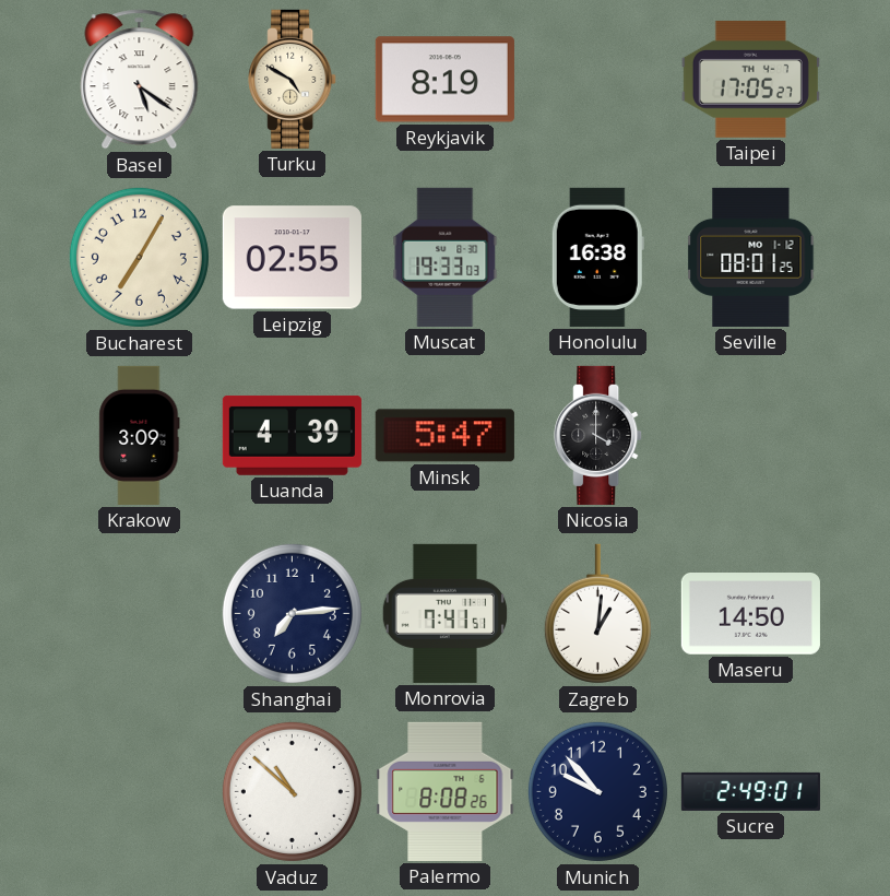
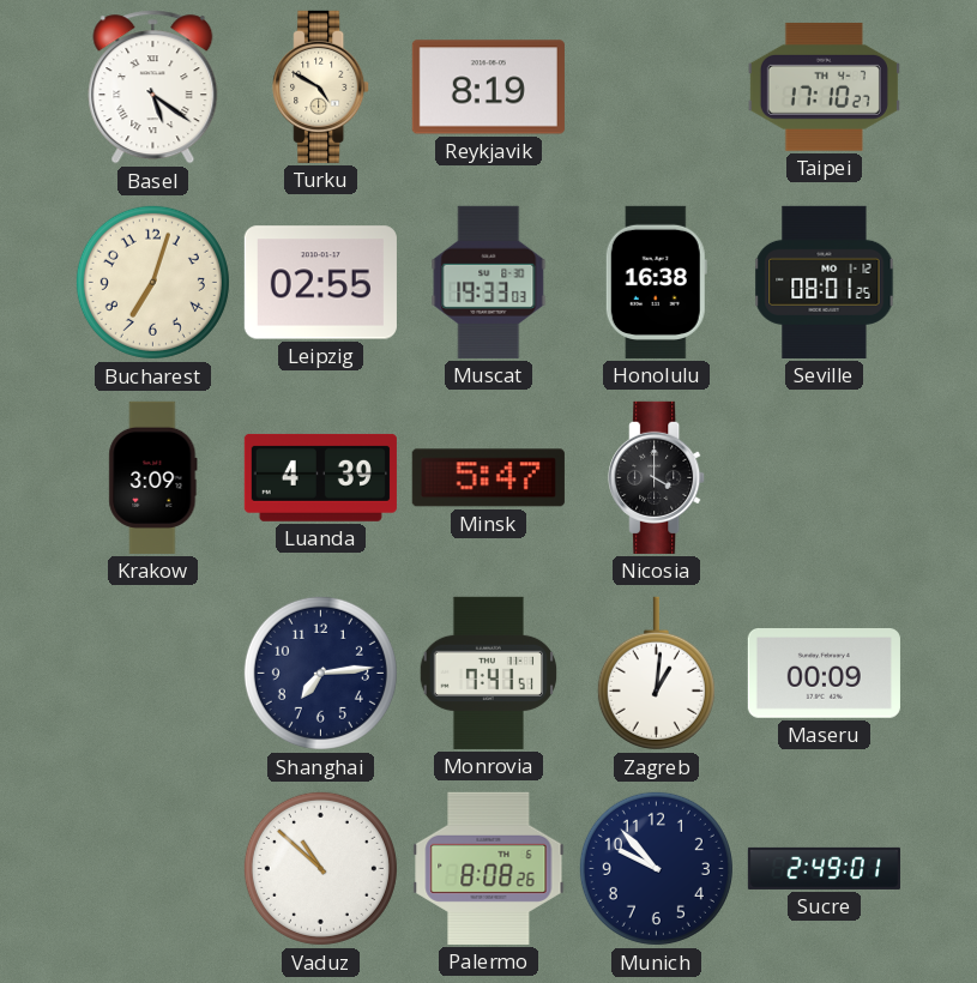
Taipei: 17:05 -> 17:10
Bucharest: 7:05 -> 7:03
Maseru: 14:50 -> 00:09
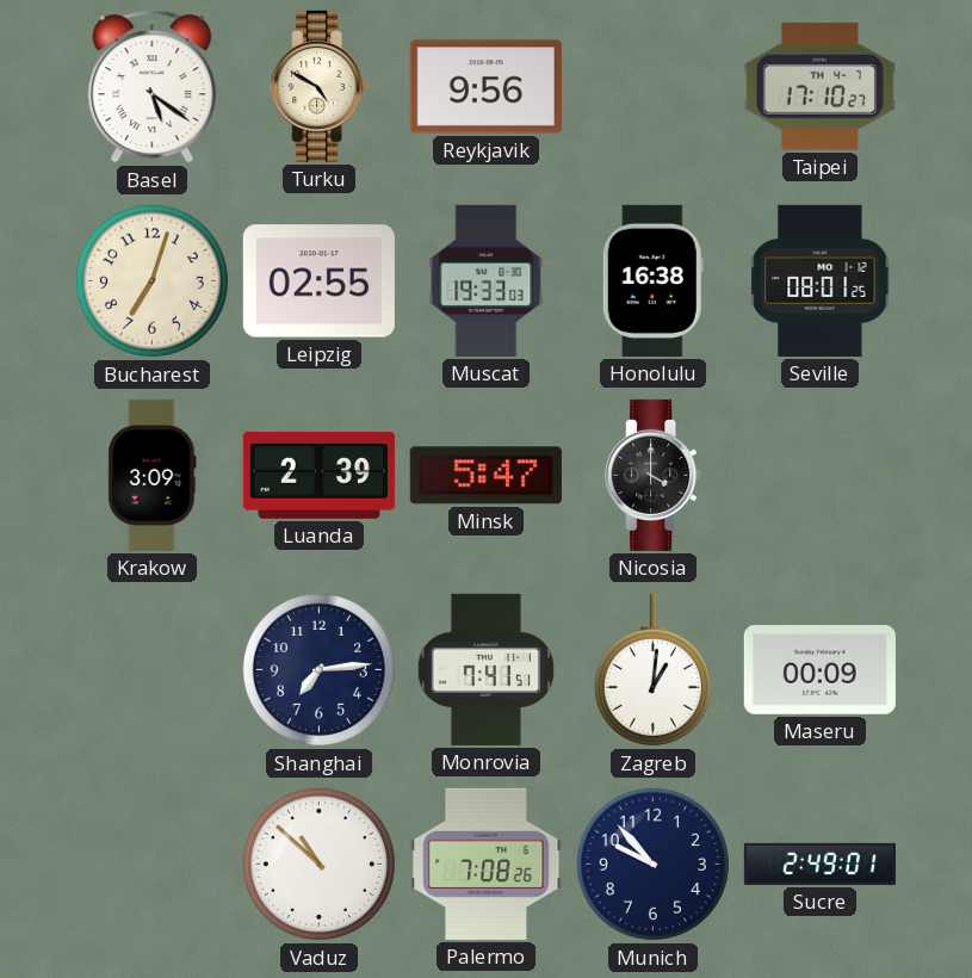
Reykjavik: 8:19 -> 9:56
Luanda: 4:39 -> 2:39
Palermo: 8:08 -> 7:08
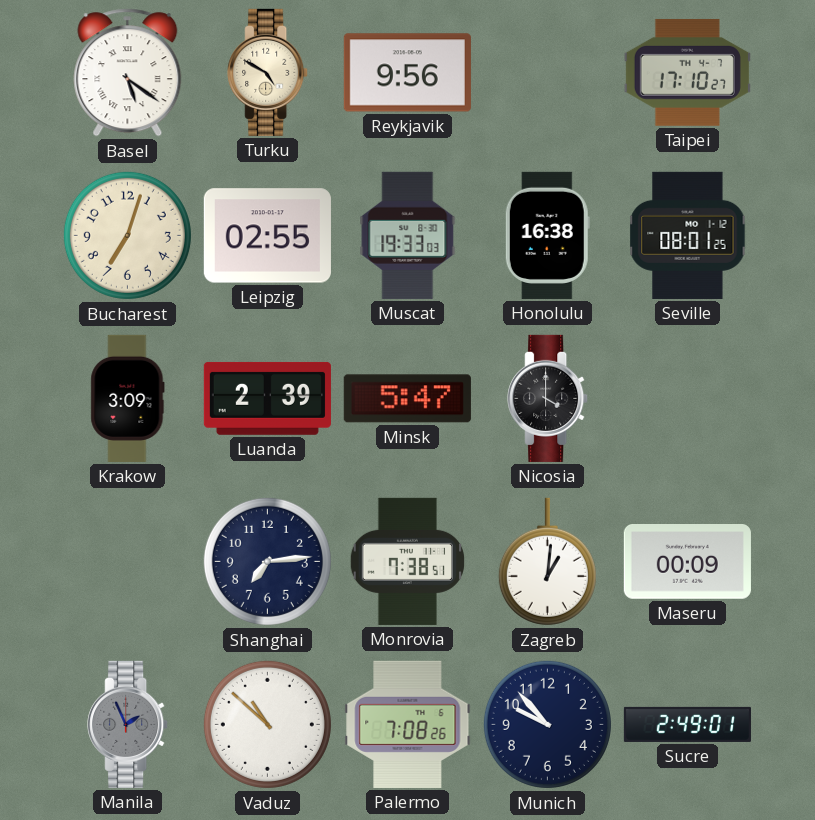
Monrovia: 7:41 -> 7:38
Manila: none -> 1:56
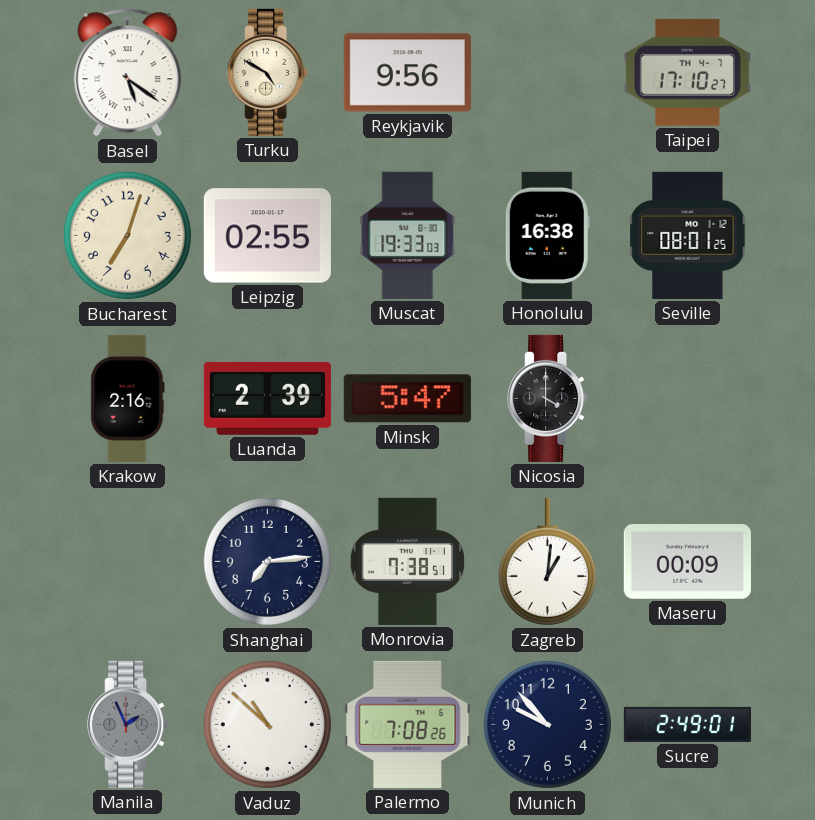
Krakow: 3:09 -> 2:16
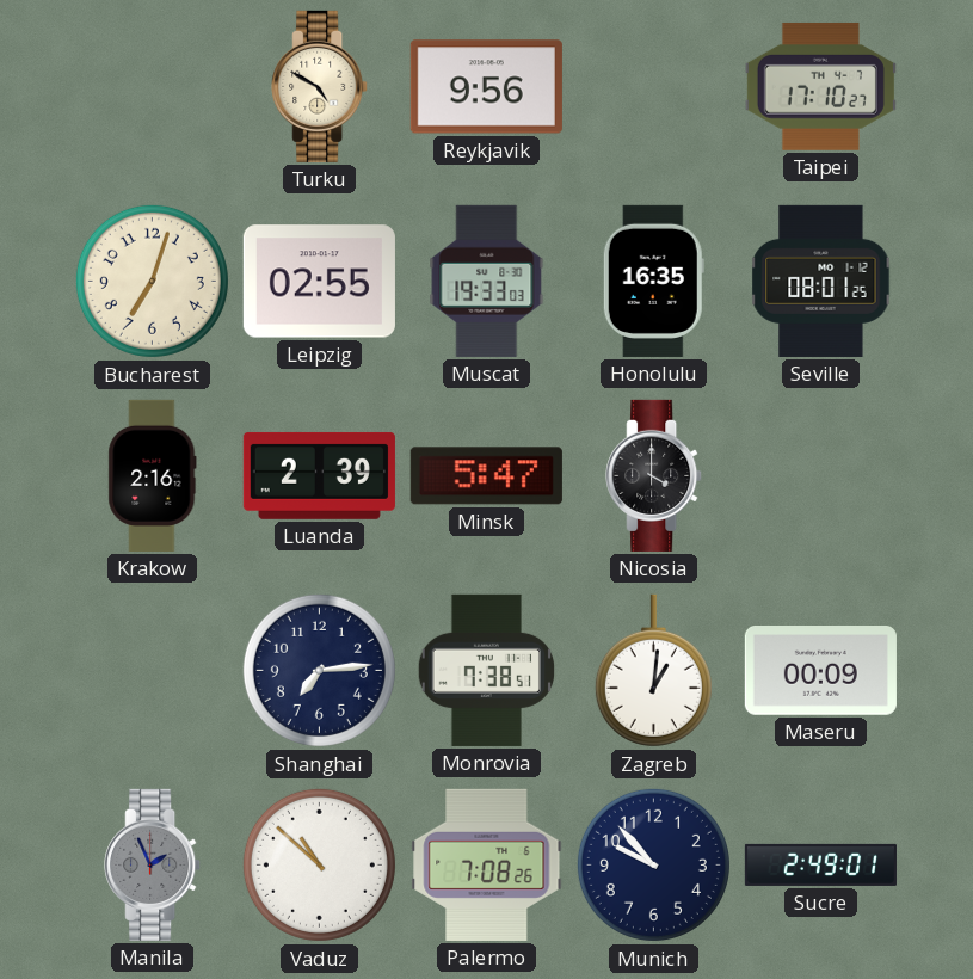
Basel: 5:21 -> none
Honolulu: 16:38 -> 16:35
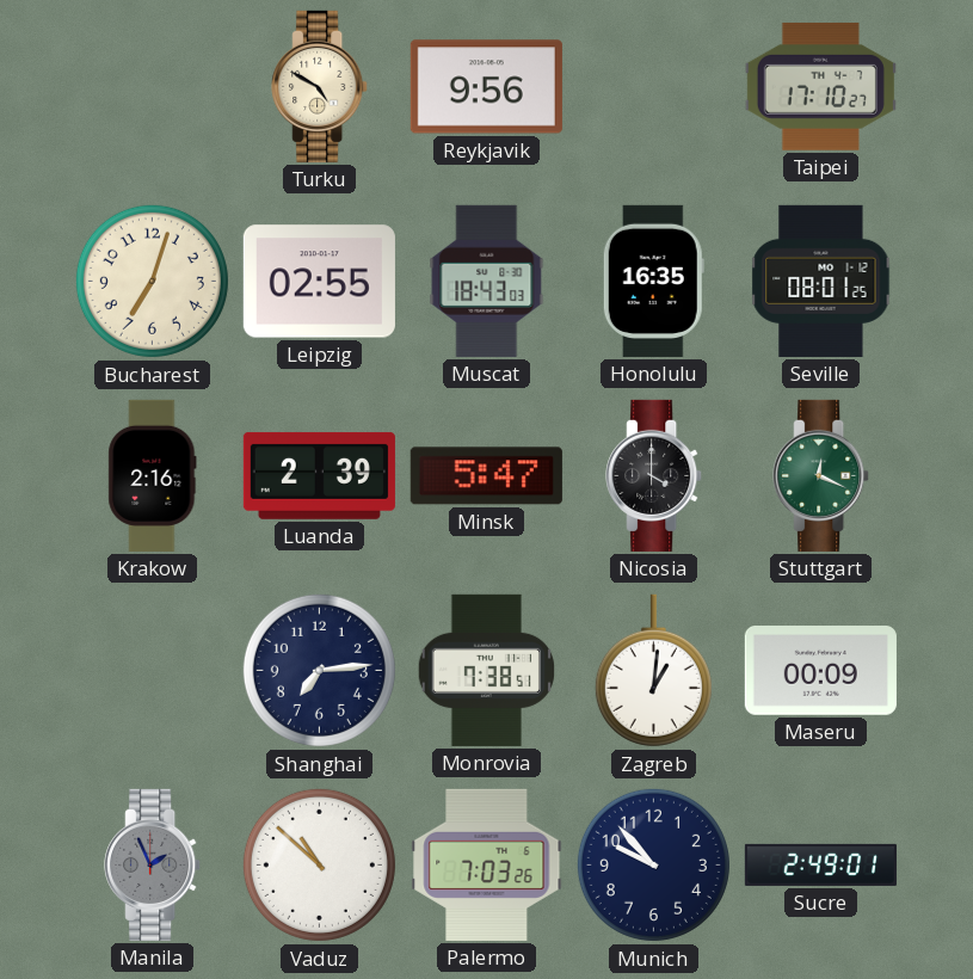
Muscat: 19:33 -> 18:43
Stuttgart: none -> 12:19
Palermo: 7:08 -> 7:03
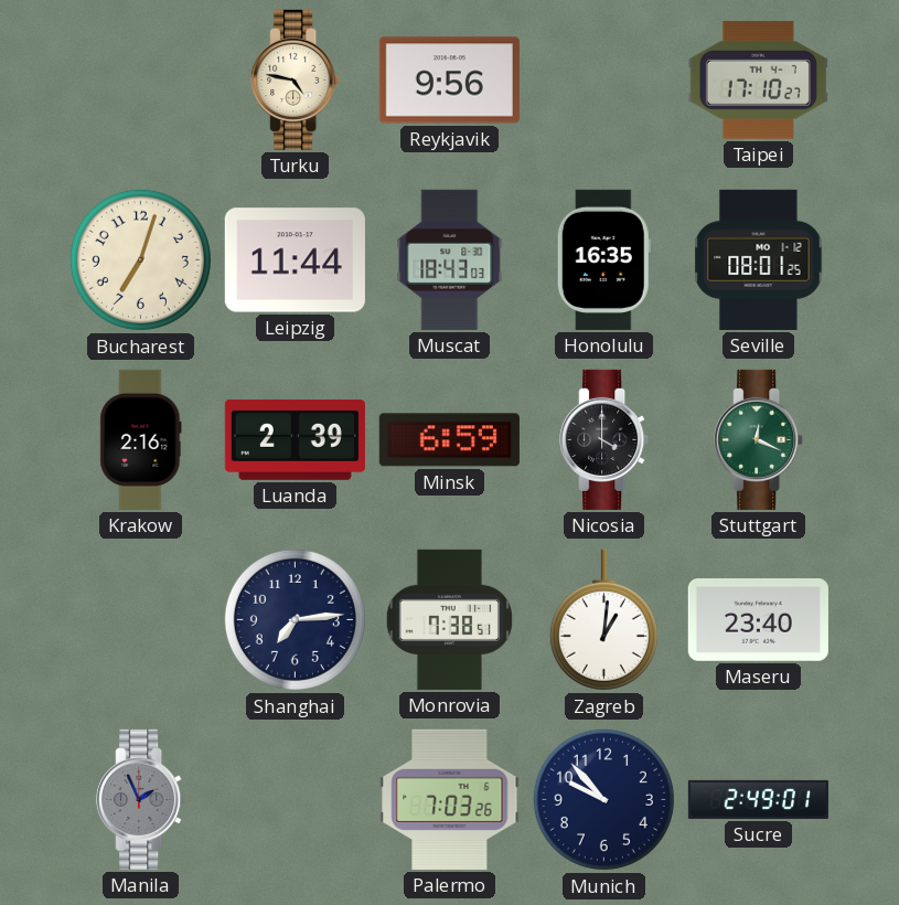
Turku: 4:50 -> 4:47
Leipzig: 02:55 -> 11:44
Minsk: 5:47 -> 6:59
Maseru: 00:09 -> 23:40
Vaduz: 10:52 -> none
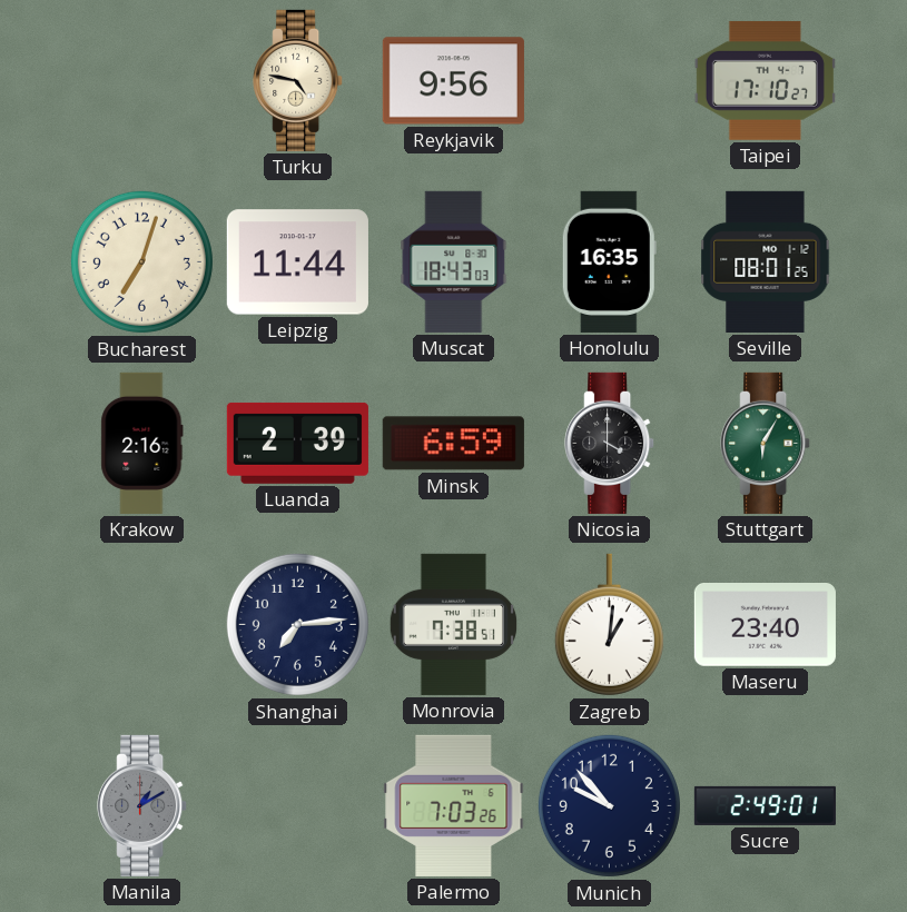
Stuttgart: 12:19 -> 6:05
Manila: 1:56 -> 1:10
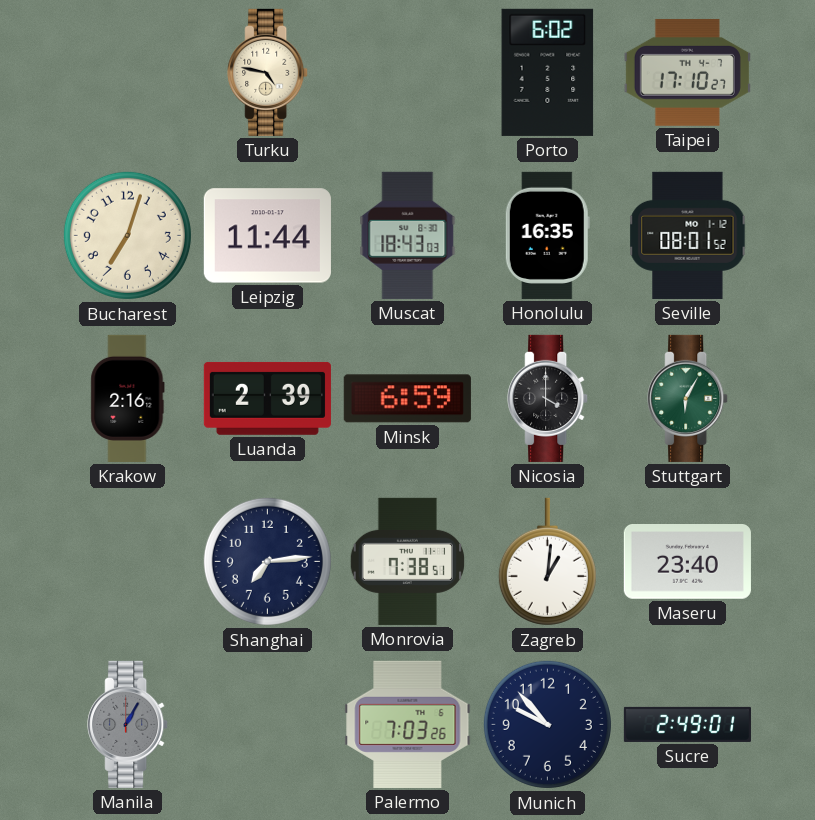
Reykjavik: 9:56 -> none
Porto: none -> 6:02
Seville: 08:01:25 -> 08:01:52
Manila: 1:10 -> 1:05
